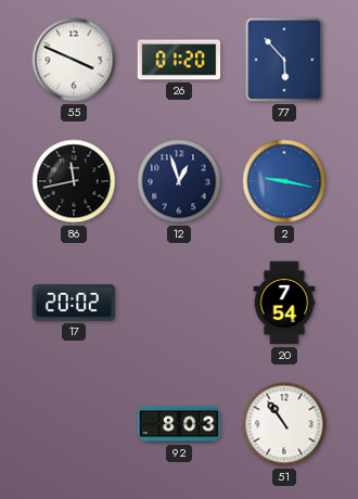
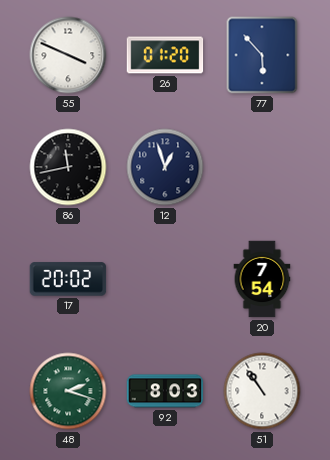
2: 9:17 -> none
48: none -> 2:18
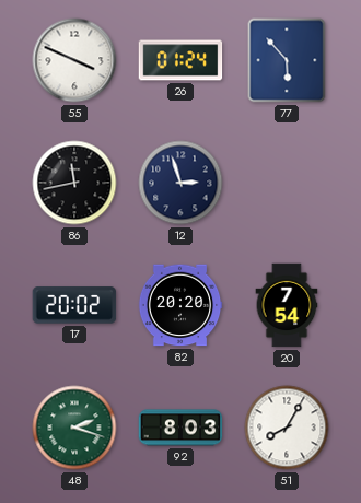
26: 01:20 -> 01:24
12: 12:57 -> 2:57
82: none -> 20:20
51: 10:54 -> 8:05
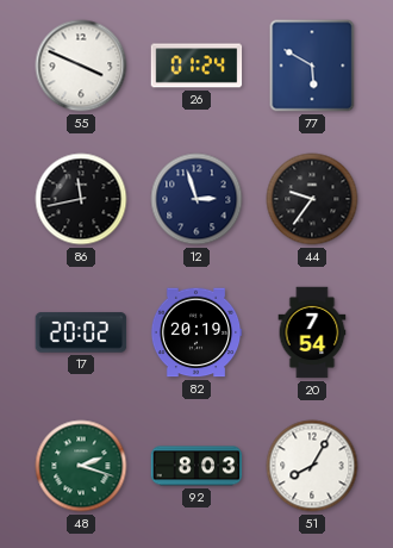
77: 5:53 -> 5:50
44: none -> 9:36
82: 20:20 -> 20:19
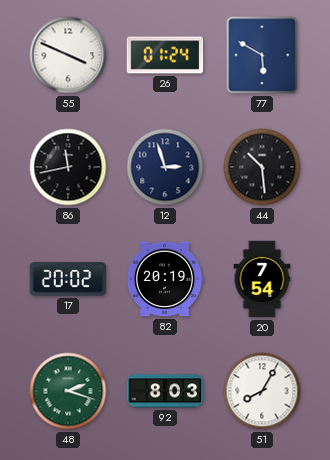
44: 9:36 -> 10:29
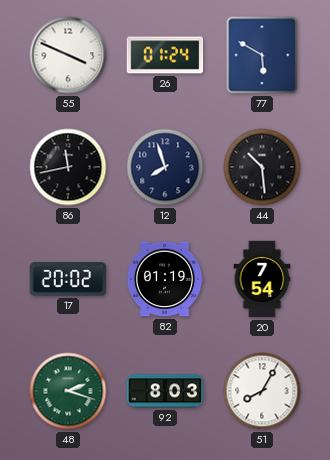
12: 2:57 -> 7:57
82: 20:19 -> 01:19
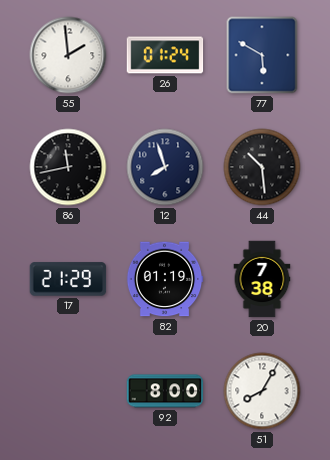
55: 3:49 -> 1:59
17: 20:02 -> 21:29
20: 7:54 -> 7:38
48: 2:18 -> none
92: 8:03 -> 8:00
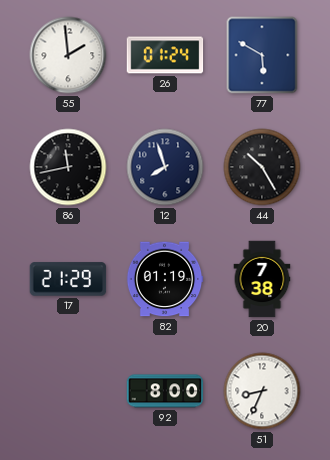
44: 10:29 -> 10:25
51: 8:05 -> 8:34
